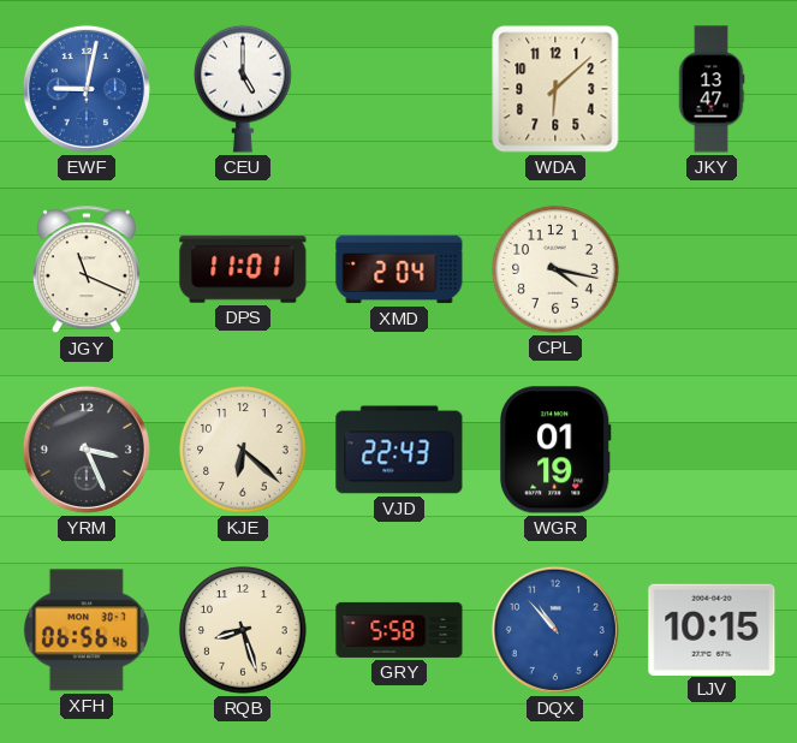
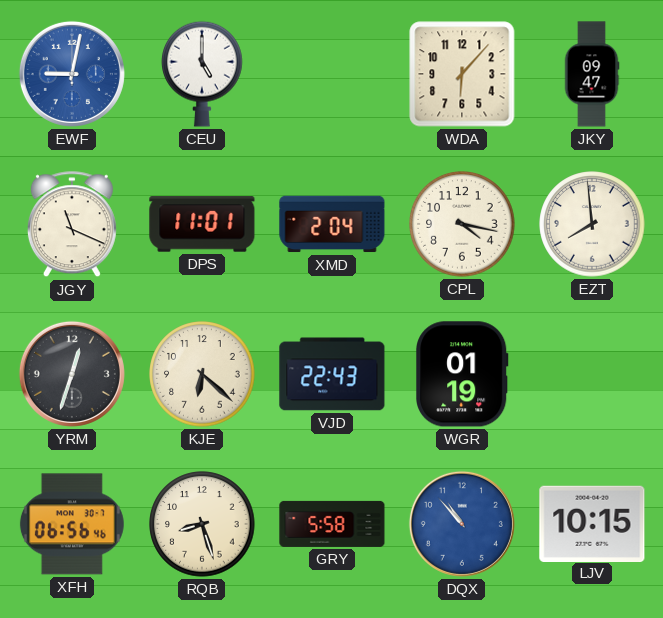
WDA: 6:08 -> 6:07
JKY: 13:47 -> 09:47
EZT: none -> 7:59
YRM: 3:26 -> 12:33
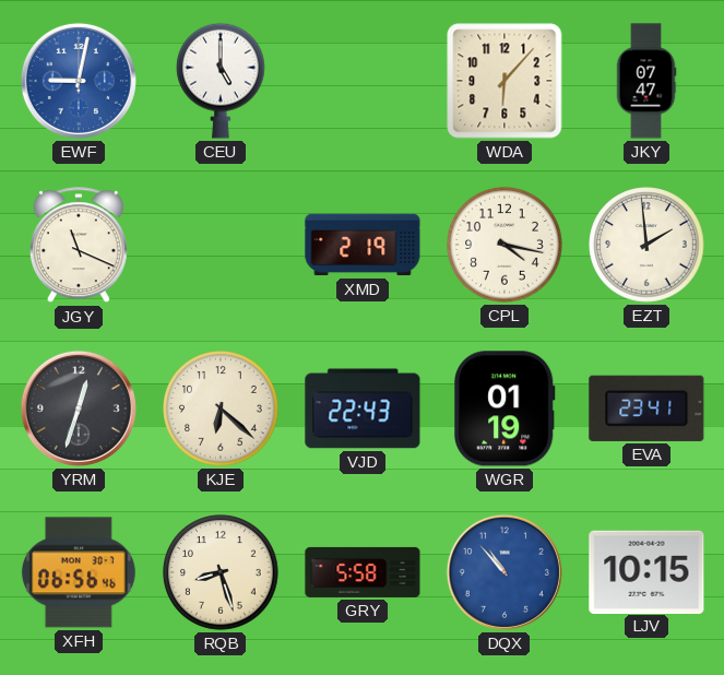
JKY: 09:47 -> 07:47
DPS: 11:01 -> none
XMD: 2:04 -> 2:19
EZT: 7:59 -> 1:59
EVA: none -> 23:41
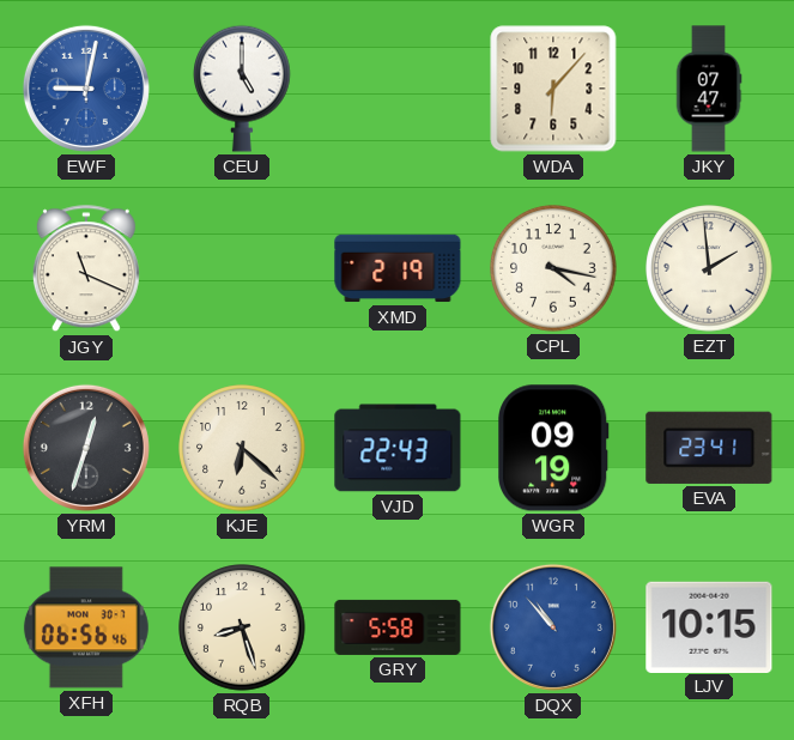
WGR: 01:19 -> 09:19
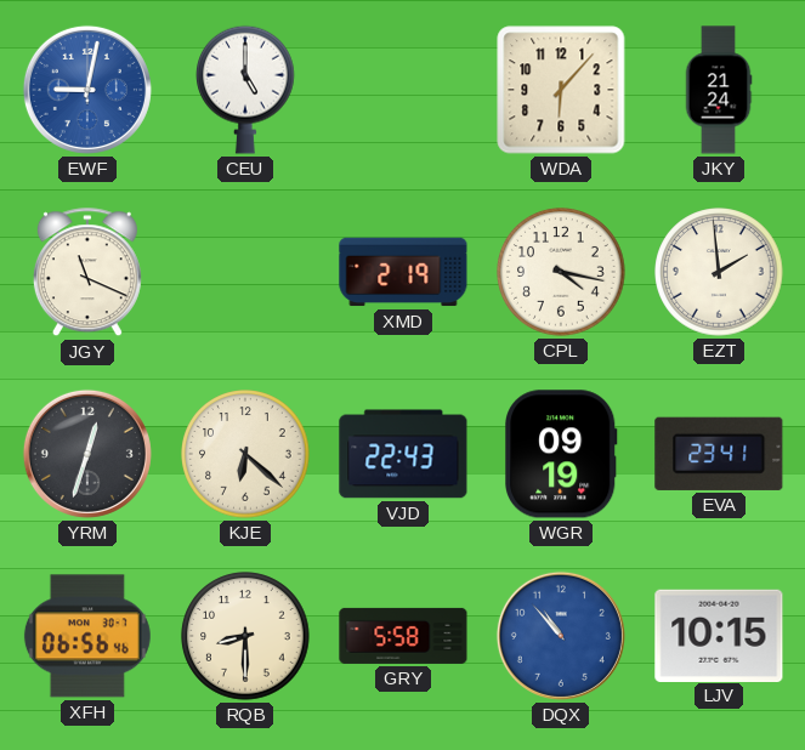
JKY: 07:47 -> 21:24
RQB: 8:27 -> 8:30
